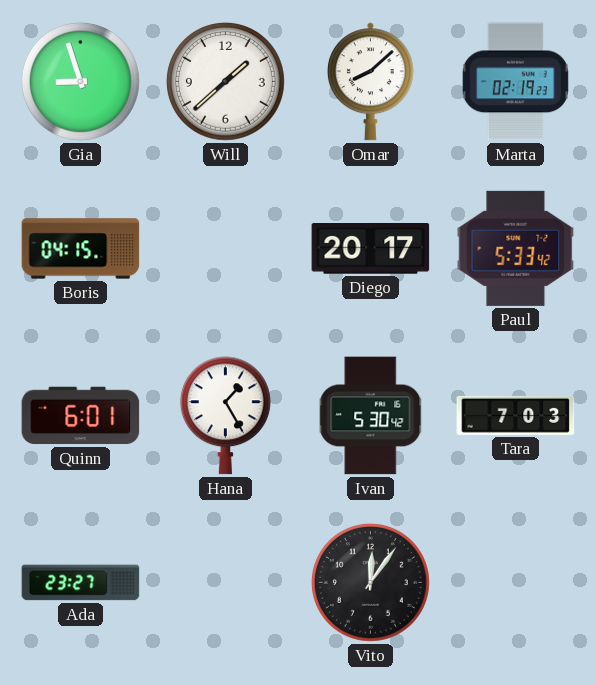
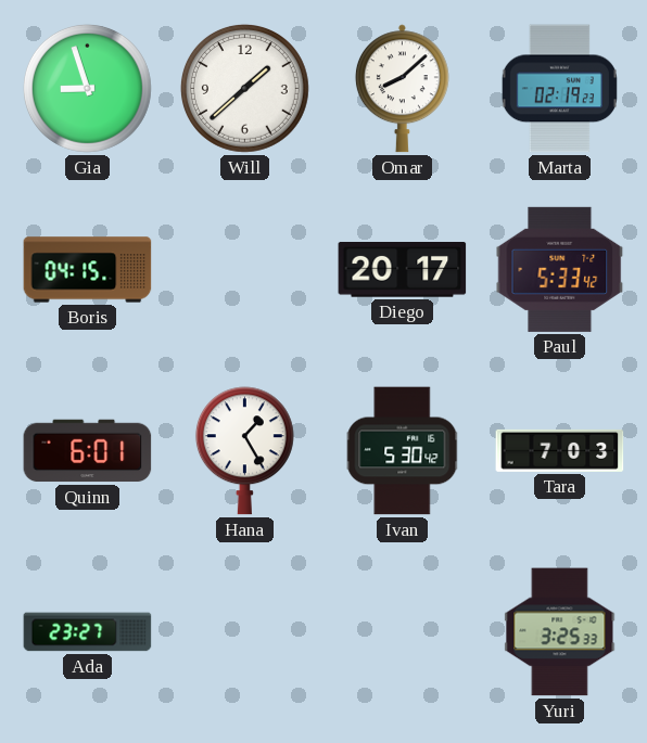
Vito: 12:06 -> none
Yuri: none -> 3:25
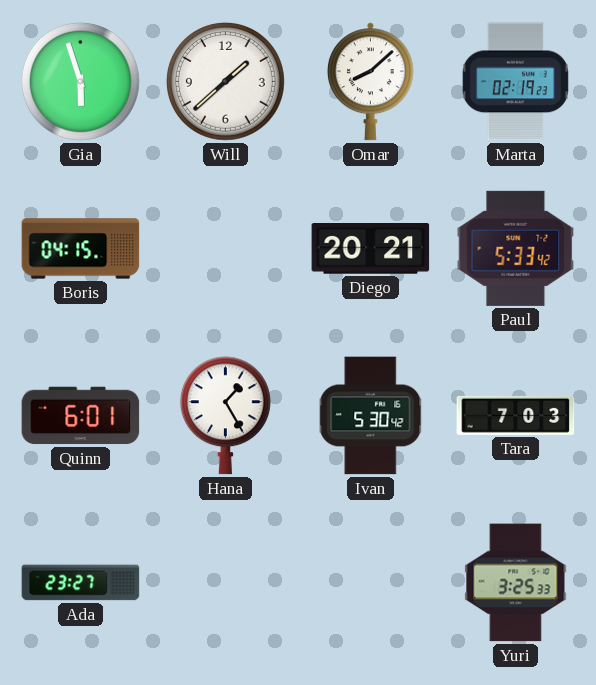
Gia: 8:57 -> 5:57
Diego: 20:17 -> 20:21
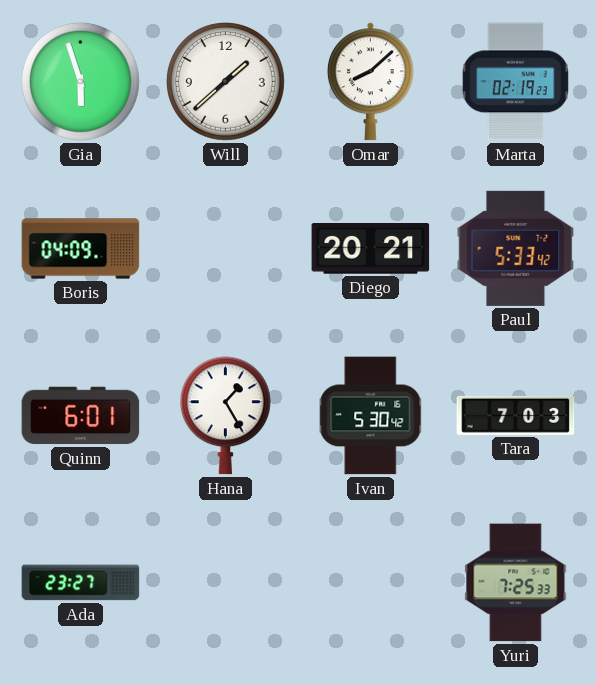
Boris: 04:15 -> 04:09
Yuri: 3:25 -> 7:25
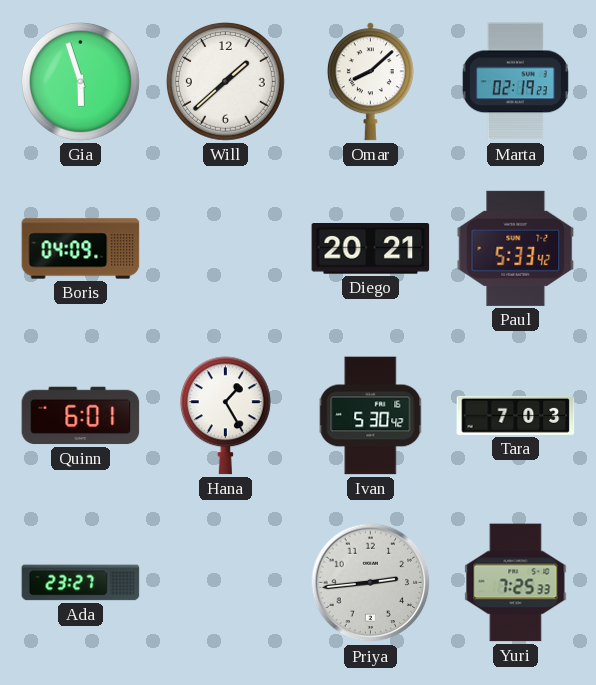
Priya: none -> 2:44
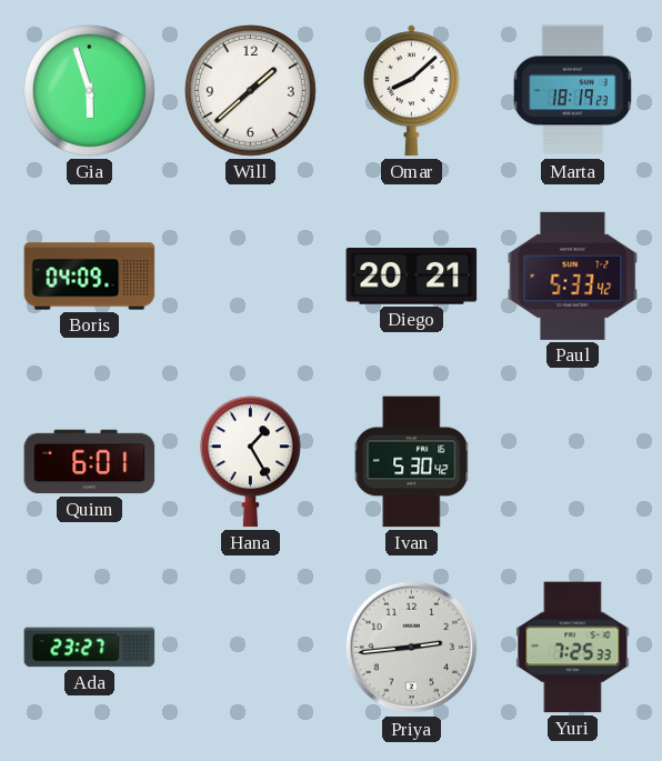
Marta: 02:19 -> 18:19
Tara: 7:03 -> none
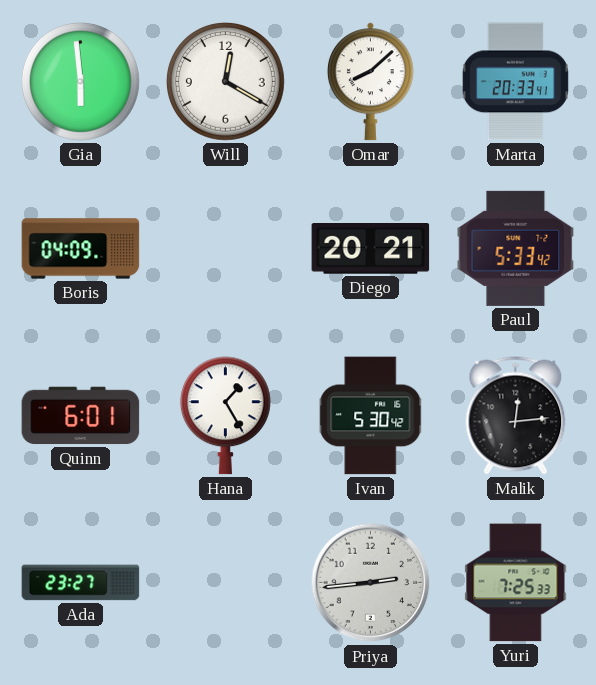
Gia: 5:57 -> 5:59
Will: 1:38 -> 12:20
Marta: 18:19 -> 20:33
Malik: none -> 12:14
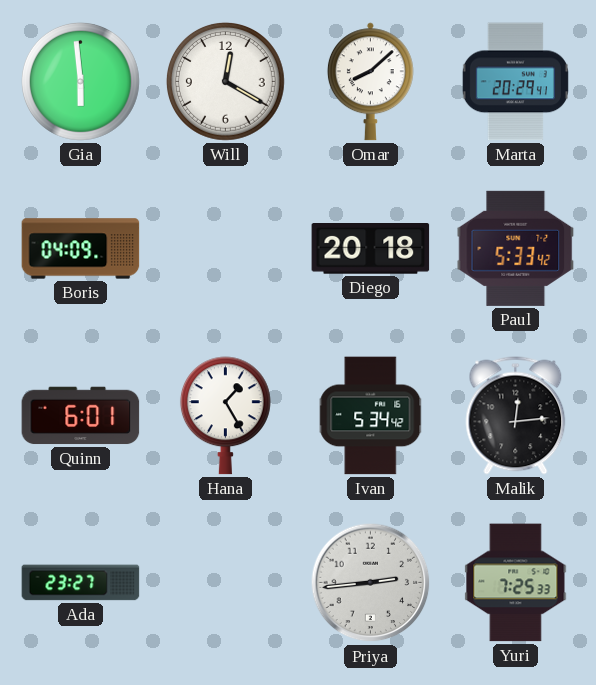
Marta: 20:33 -> 20:29
Diego: 20:21 -> 20:18
Ivan: 5:30 -> 5:34
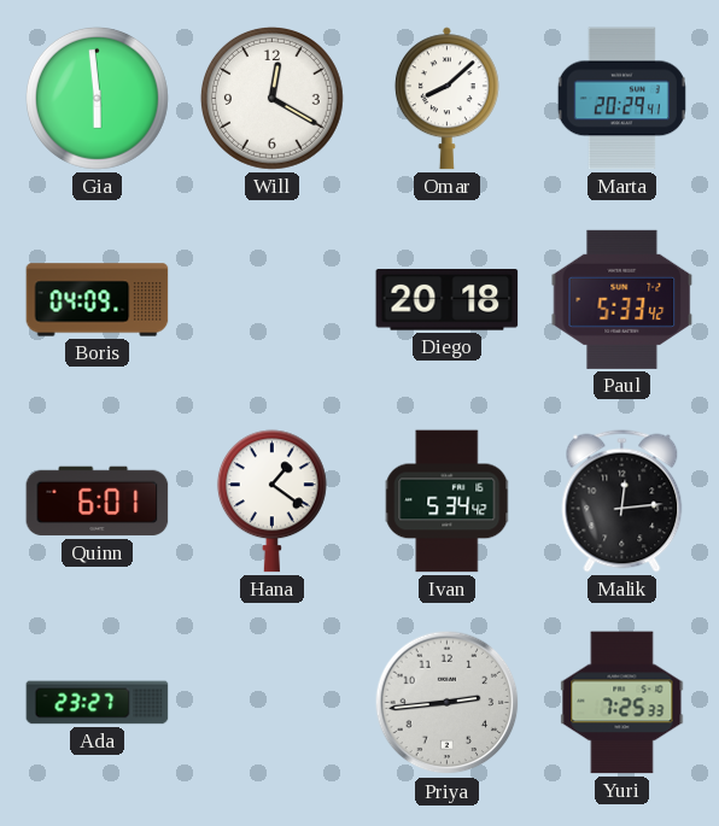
Hana: 1:25 -> 1:21
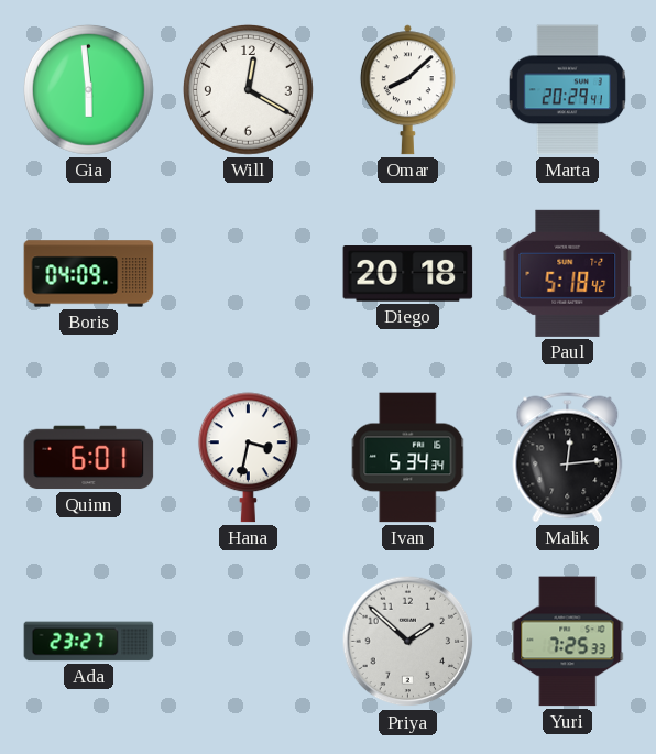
Paul: 5:33 -> 5:18
Hana: 1:21 -> 3:32
Ivan: 5:34:42 -> 5:34:34
Priya: 2:44 -> 1:52
